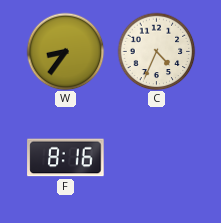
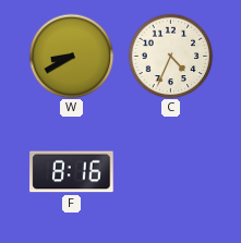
W: 8:36 -> 8:40
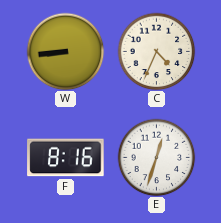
W: 8:40 -> 8:44
E: none -> 12:33
